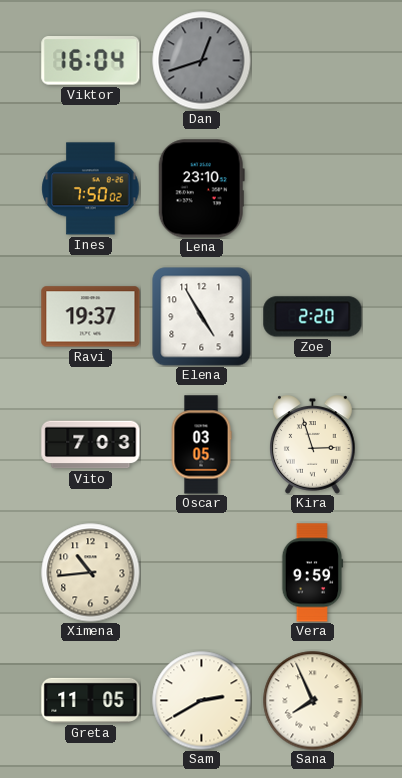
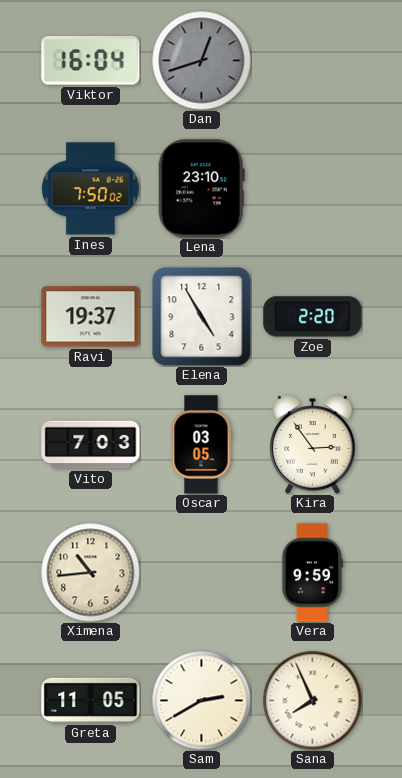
Kira: 2:57 -> 2:54
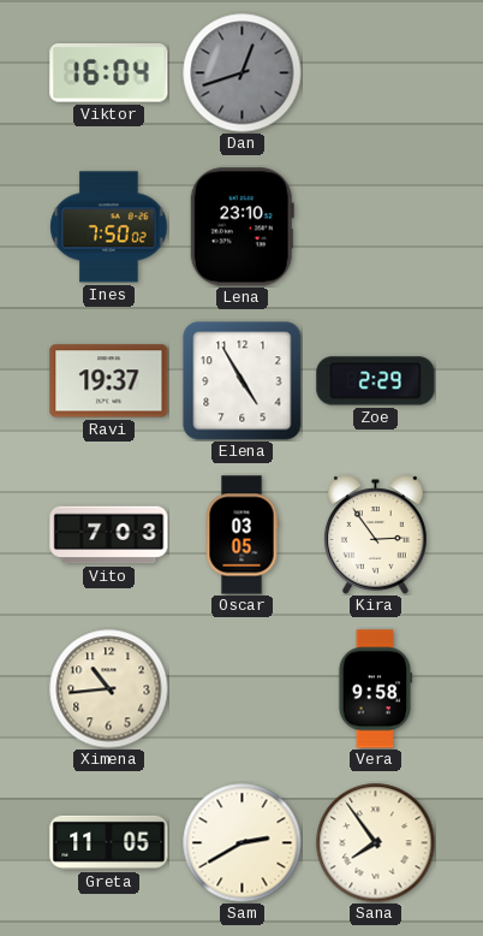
Zoe: 2:20 -> 2:29
Vera: 9:59 -> 9:58
Sana: 7:56 -> 7:54
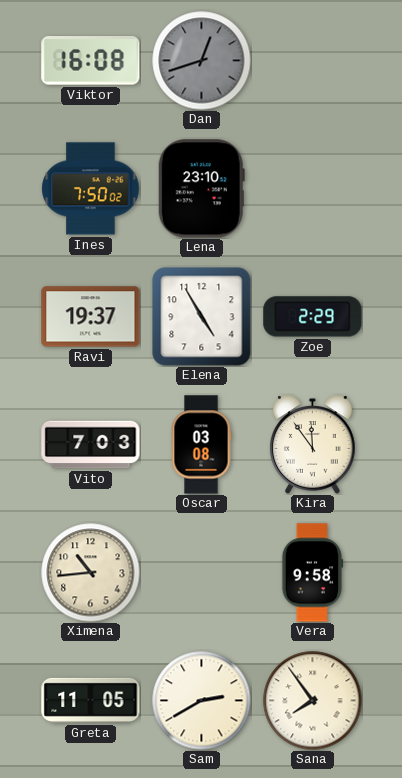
Viktor: 16:04 -> 16:08
Oscar: 03:05 -> 03:08
Kira: 2:54 -> 11:54
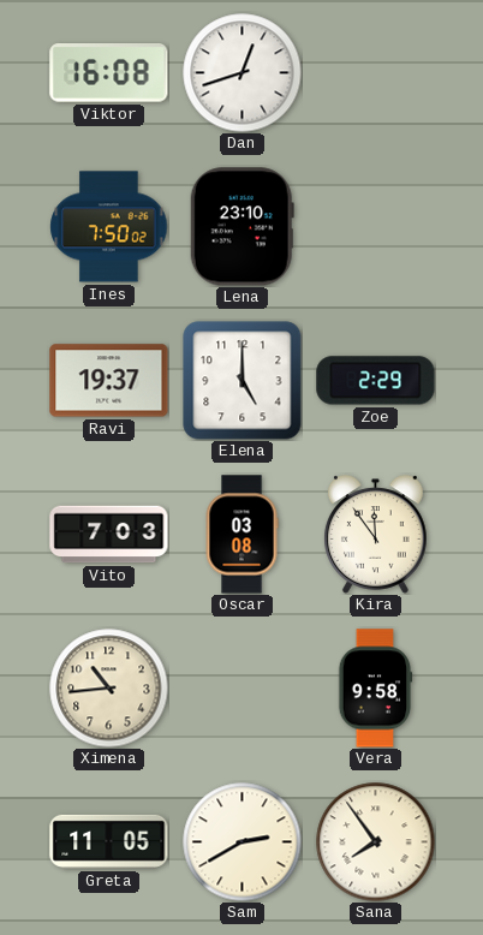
Dan dial: grey -> white
Elena: 4:55 -> 5:00
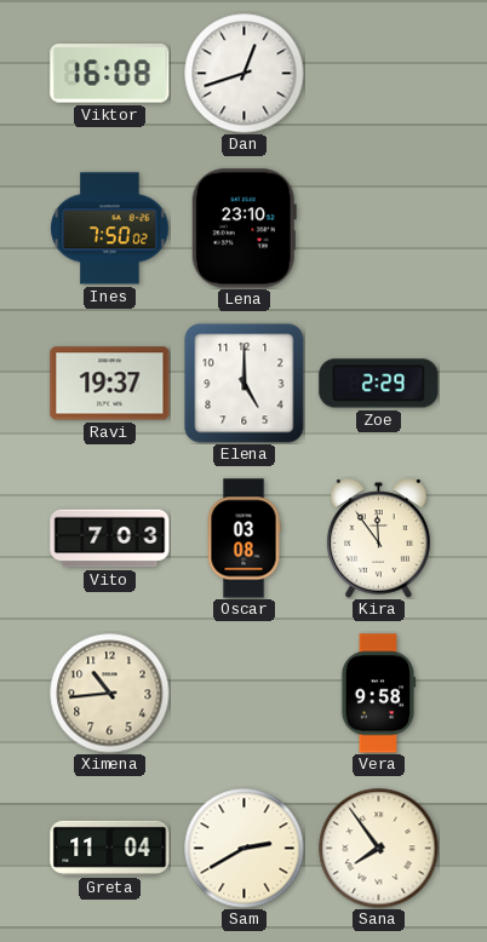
Greta: 11:05 -> 11:04
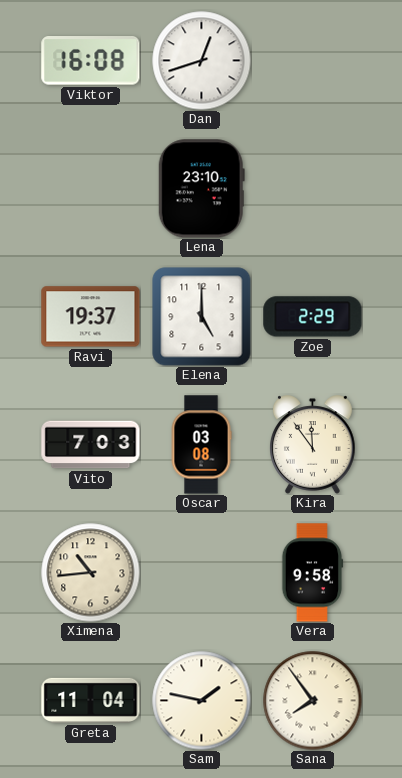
Ines: 7:50 -> none
Sam: 2:40 -> 1:47
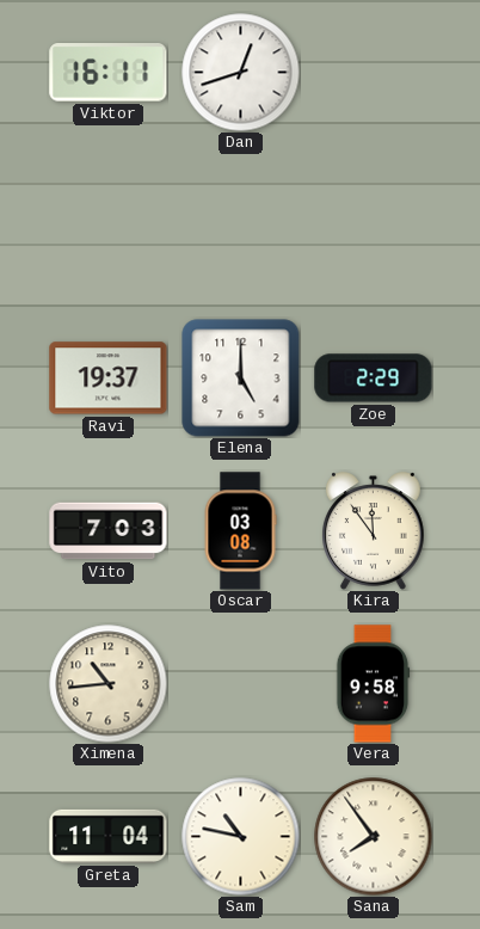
Viktor: 16:08 -> 16:11
Lena: 23:10 -> none
Sam: 1:47 -> 10:47
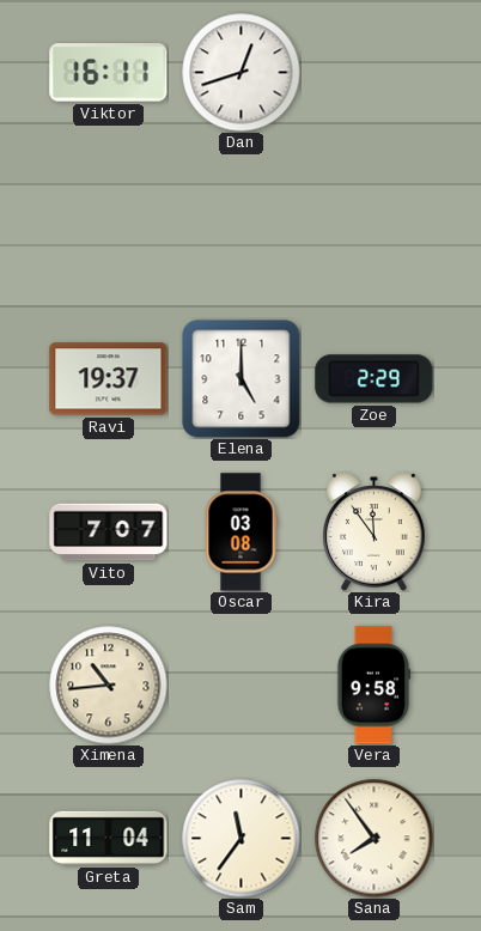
Vito: 7:03 -> 7:07
Sam: 10:47 -> 11:36
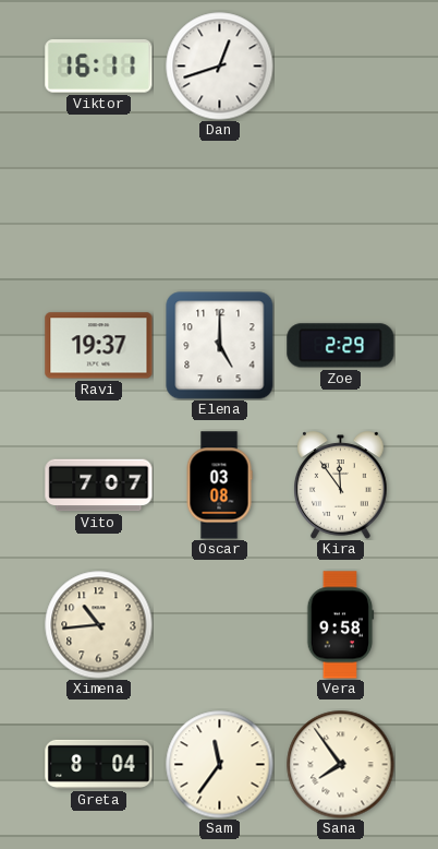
Greta: 11:04 -> 8:04
